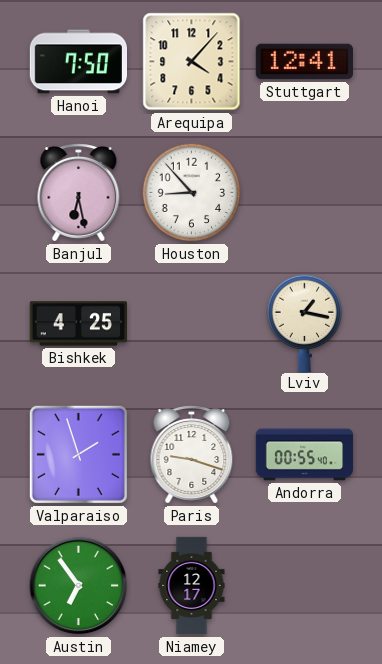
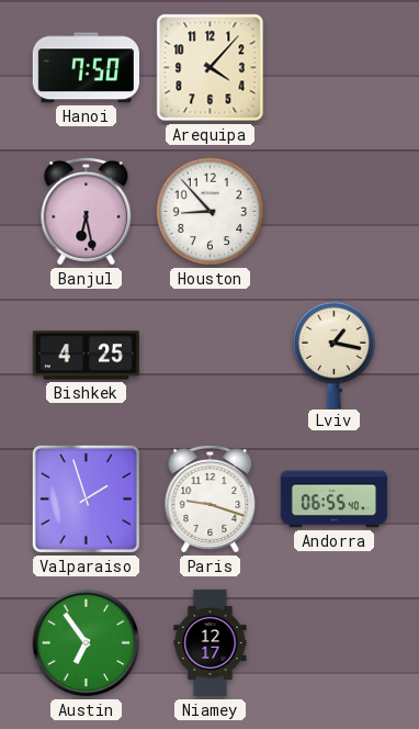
Stuttgart: 12:41 -> none
Andorra: 00:55 -> 06:55
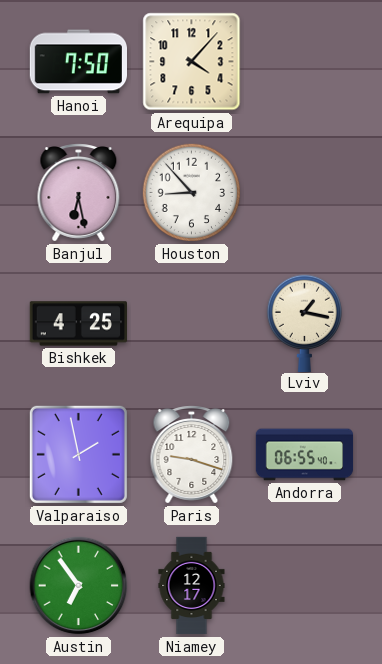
Valparaiso: 1:57 -> 1:58
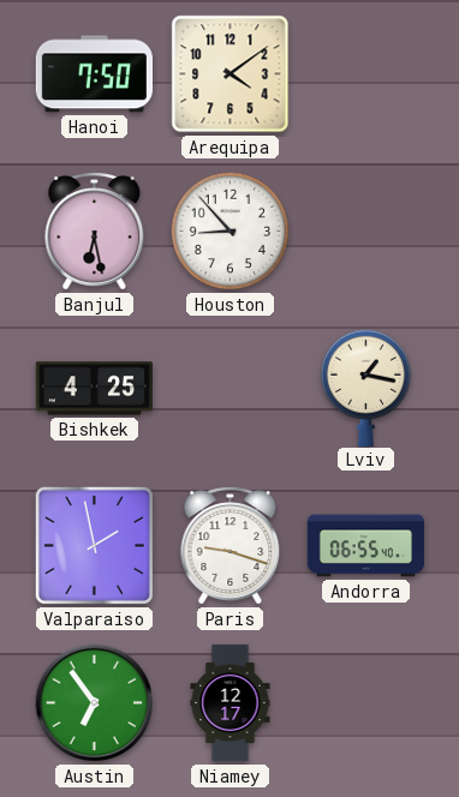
Arequipa: 4:07 -> 4:09
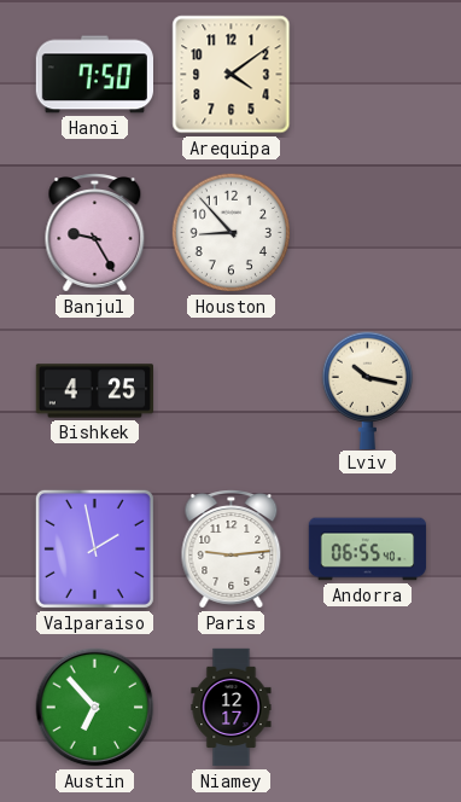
Banjul: 6:28 -> 9:25
Lviv: 1:17 -> 10:17
Paris: 9:18 -> 9:14
Austin: 6:54 -> 6:53
